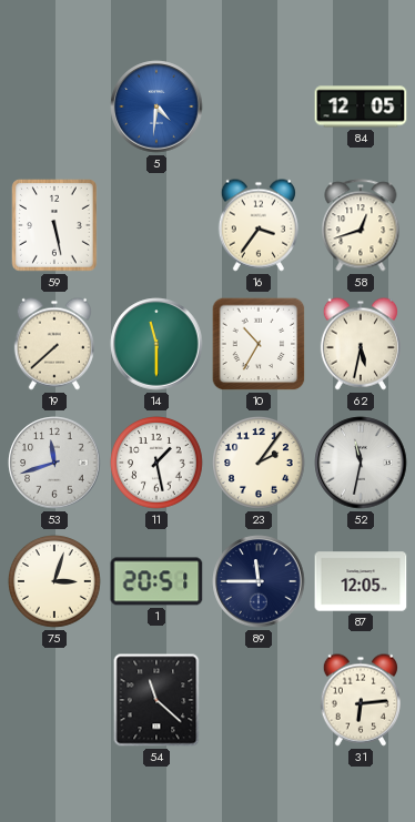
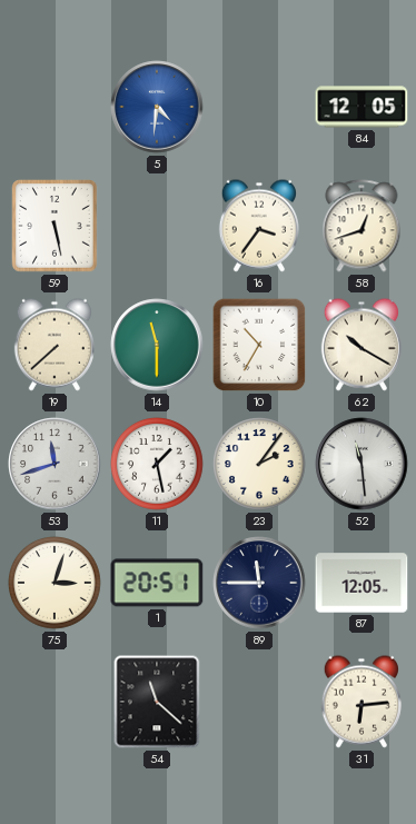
62: 5:32 -> 10:20
52: 11:32 -> 11:29
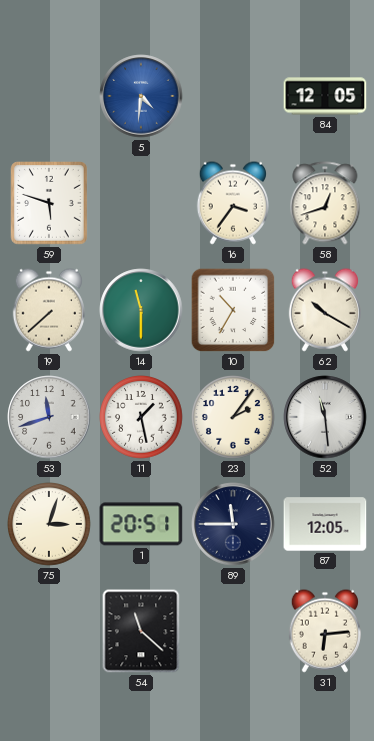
59: 5:28 -> 5:48
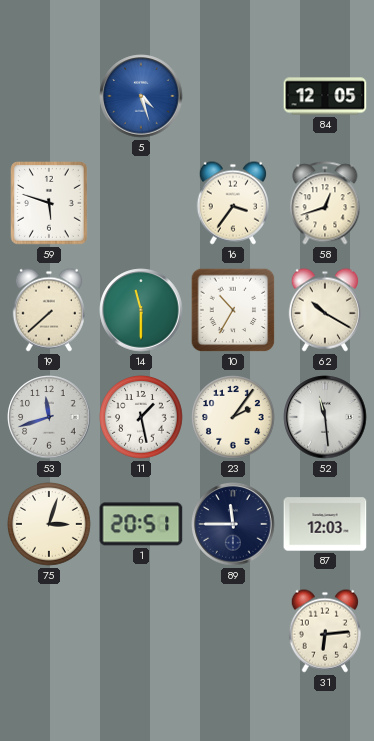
5: 4:31 -> 4:27
87: 12:05 -> 12:03
54: 11:22 -> none
